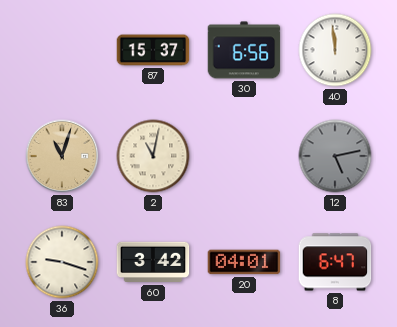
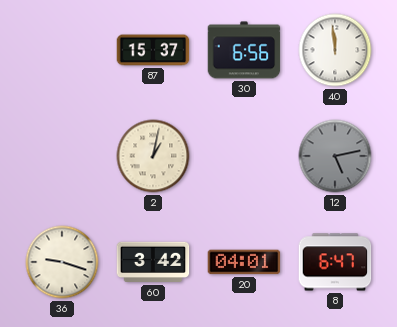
83: 11:03 -> none
2: 11:02 -> 1:02
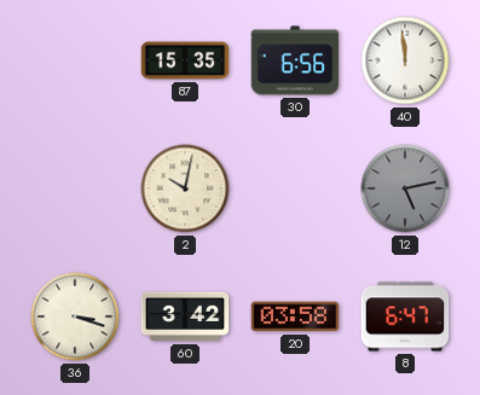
87: 15:37 -> 15:35
2: 1:02 -> 10:02
36: 9:18 -> 3:18
20: 04:01 -> 03:58
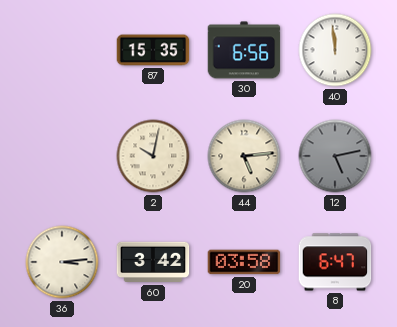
44: none -> 5:14
36: 3:18 -> 3:14
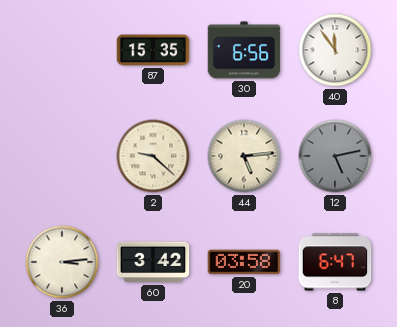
40: 11:59 -> 11:54
2: 10:02 -> 9:22
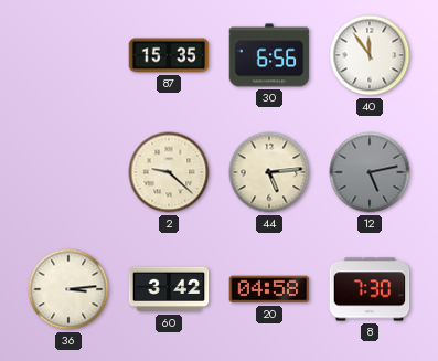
20: 03:58 -> 04:58
8: 6:47 -> 7:30
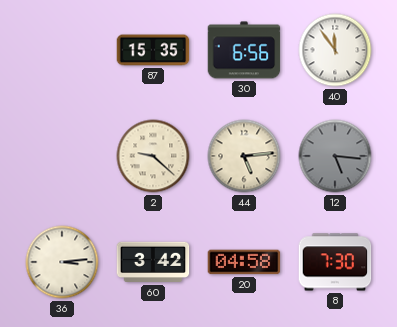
12: 5:13 -> 5:16
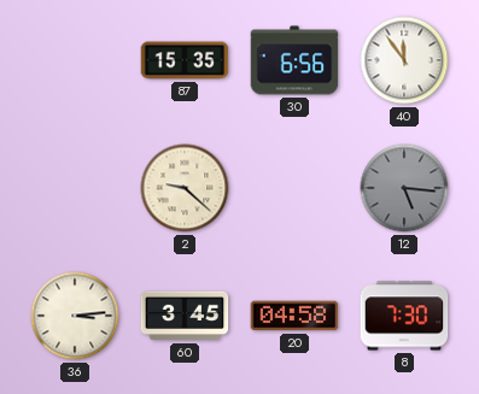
44: 5:14 -> none
60: 3:42 -> 3:45
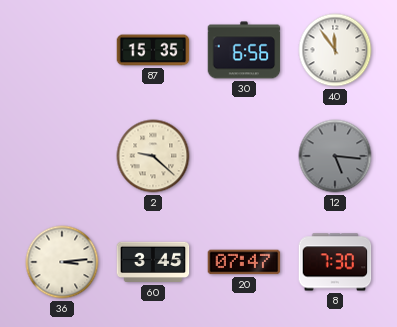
20: 04:58 -> 07:47
